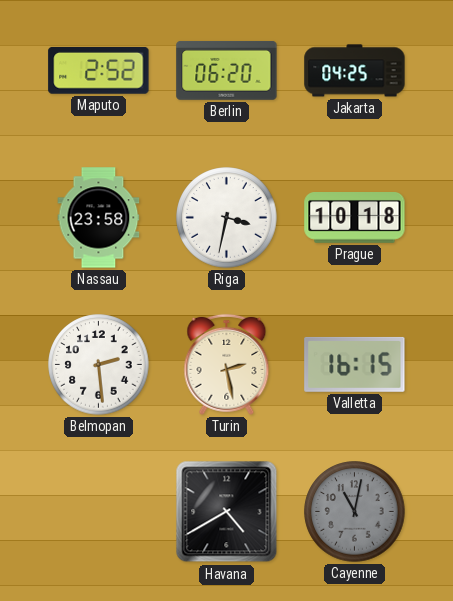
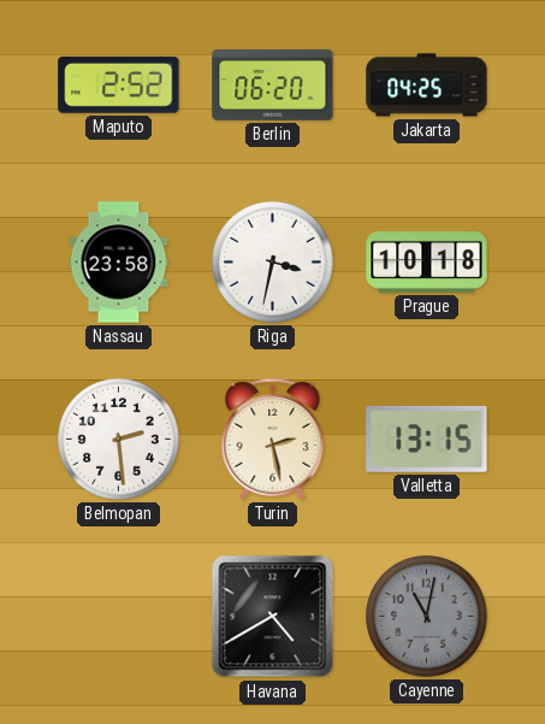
Valletta: 16:15 -> 13:15
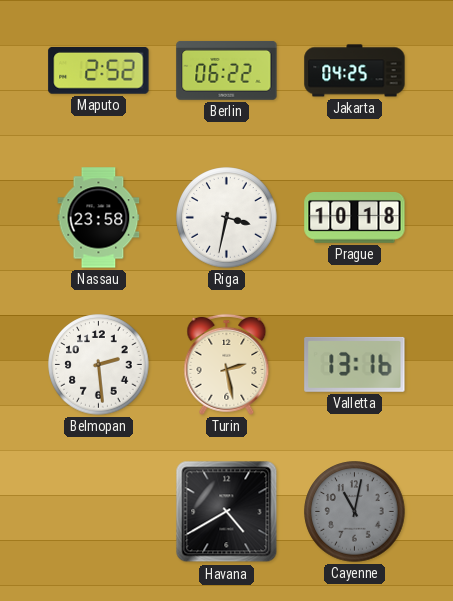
Berlin: 06:20 -> 06:22
Valletta: 13:15 -> 13:16
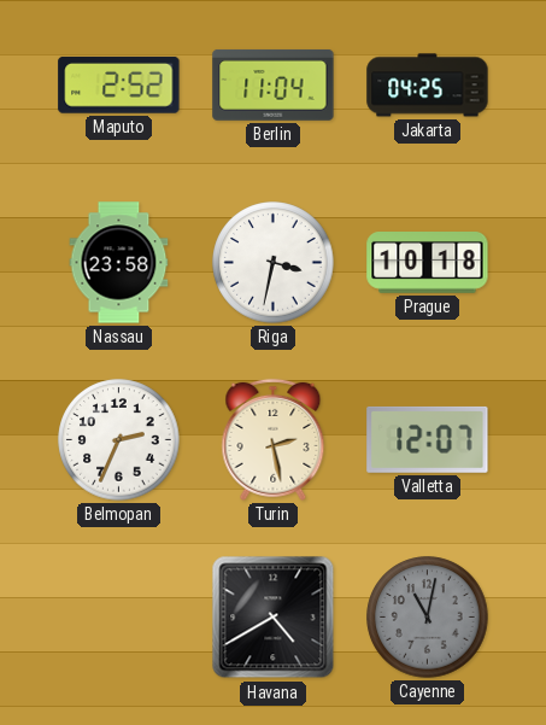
Berlin: 06:22 -> 11:04
Belmopan: 2:29 -> 2:34
Valletta: 13:16 -> 12:07
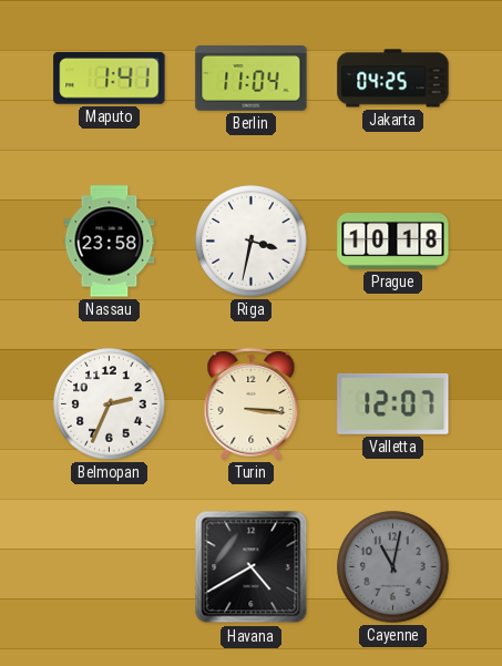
Maputo: 2:52 -> 1:41
Turin: 2:28 -> 3:16
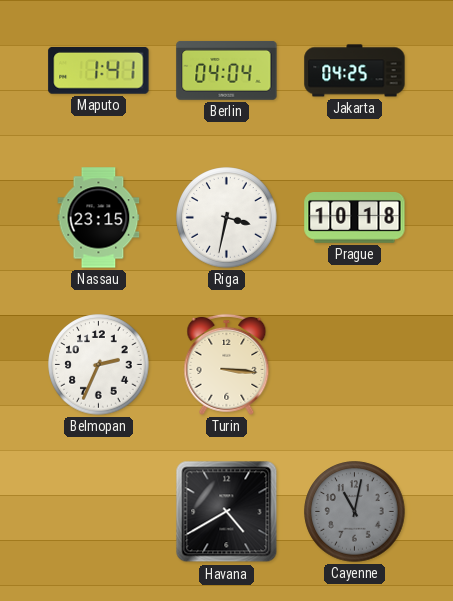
Berlin: 11:04 -> 04:04
Nassau: 23:58 -> 23:15
Valletta: 12:07 -> none
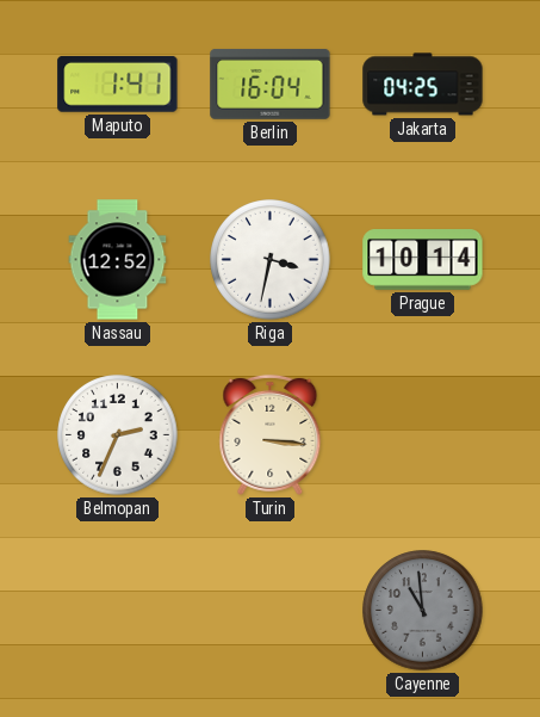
Berlin: 04:04 -> 16:04
Nassau: 23:15 -> 12:52
Prague: 10:18 -> 10:14
Havana: 4:40 -> none
Cayenne: 11:02 -> 10:59
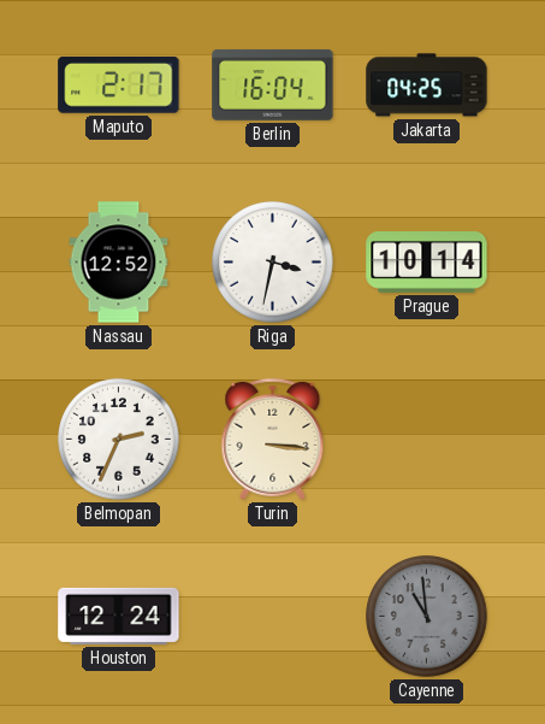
Maputo: 1:41 -> 2:17
Houston: none -> 12:24
